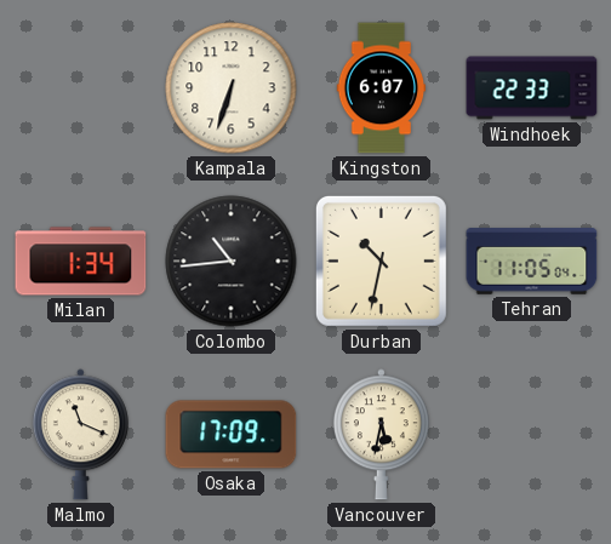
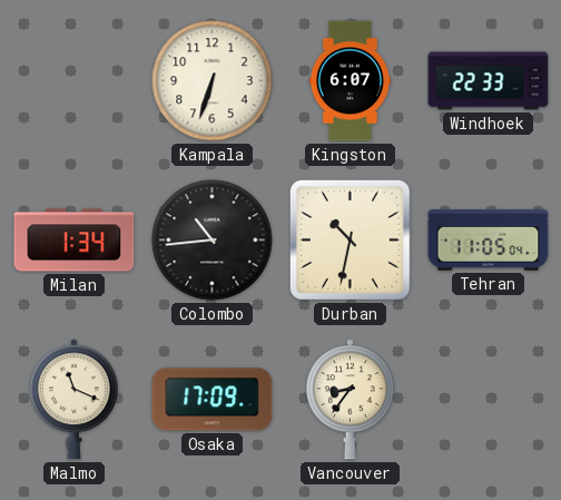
Vancouver: 5:32 -> 8:36
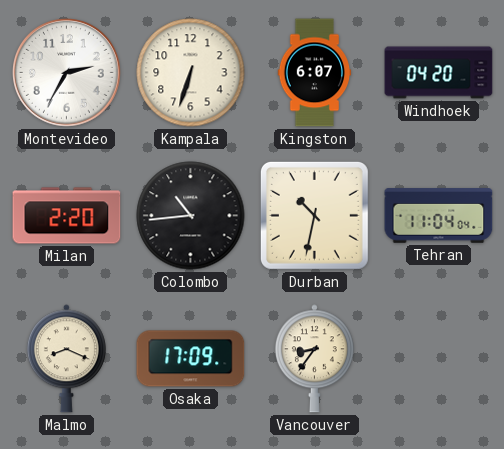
Montevideo: none -> 2:35
Windhoek: 22:33 -> 04:20
Milan: 1:34 -> 2:20
Tehran: 11:05 -> 11:04
Malmo: 11:19 -> 8:19
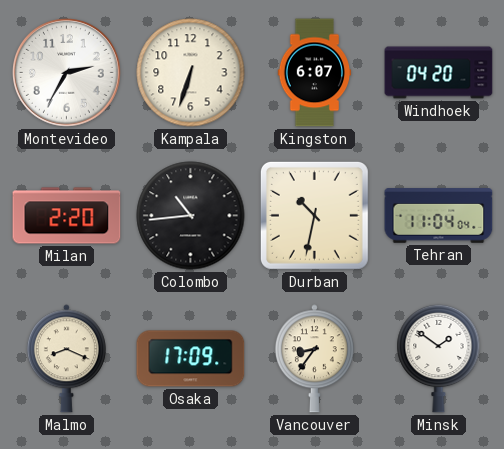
Minsk: none -> 1:51
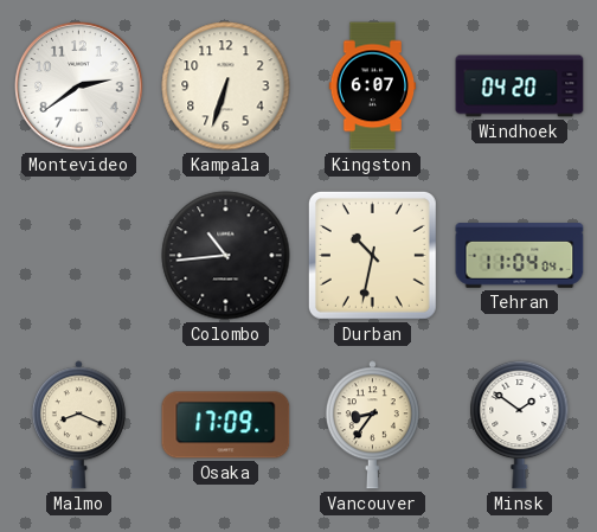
Montevideo: 2:35 -> 2:39
Milan: 2:20 -> none
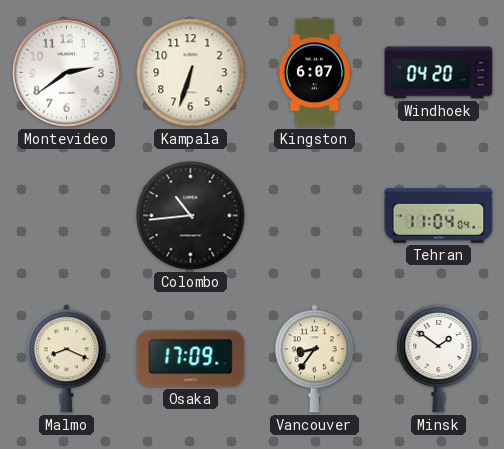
Durban: 10:32 -> none
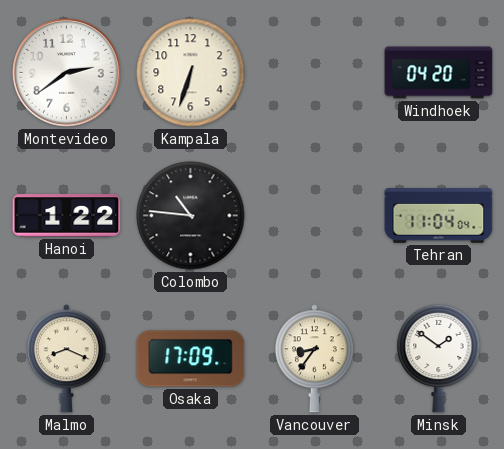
Kingston: 6:07 -> none
Hanoi: none -> 1:22
Colombo: 10:44 -> 10:46
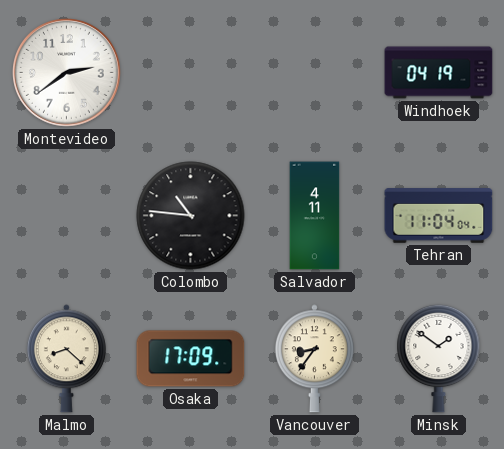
Kampala: 6:33 -> none
Windhoek: 04:20 -> 04:19
Hanoi: 1:22 -> none
Salvador: none -> 4:11
Malmo: 8:19 -> 8:22
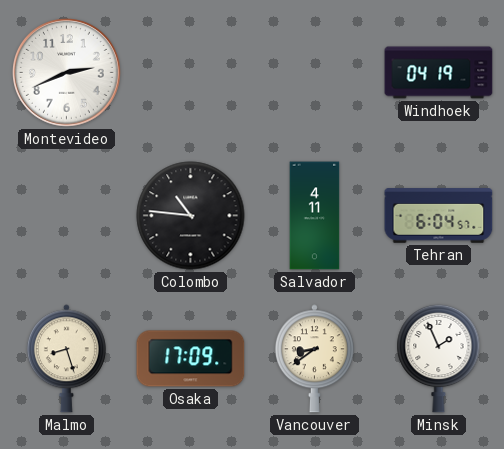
Montevideo: 2:39 -> 2:41
Tehran: 11:04 -> 6:04
Malmo: 8:22 -> 8:27
Vancouver: 8:36 -> 8:39
Minsk: 1:51 -> 1:56
